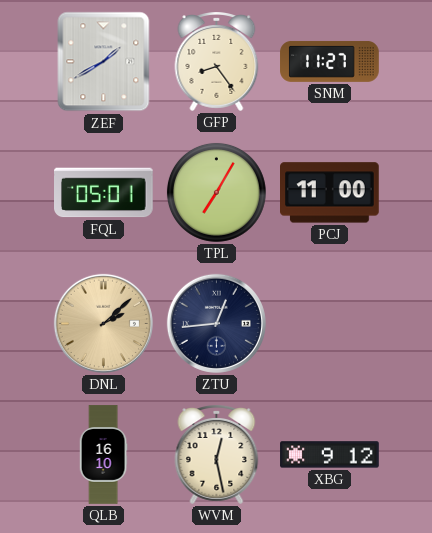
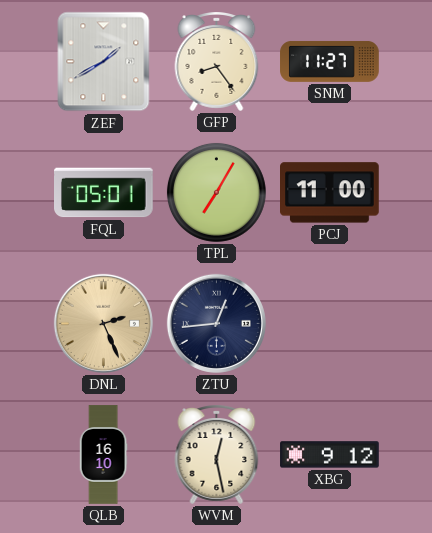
DNL: 2:08 -> 2:26
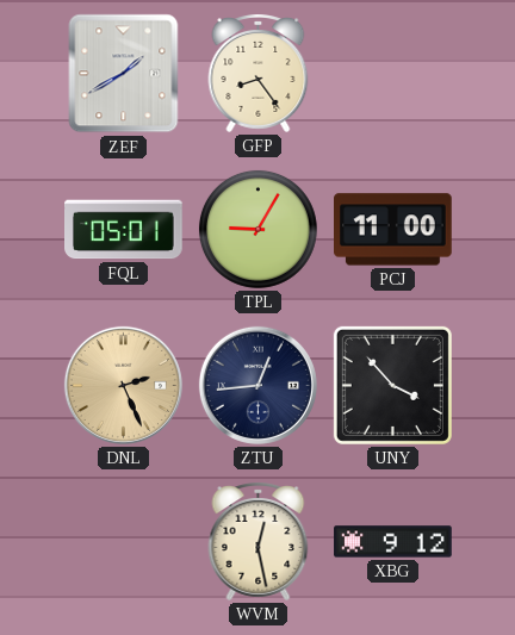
SNM: 11:27 -> none
TPL: 7:05 -> 9:05
UNY: none -> 3:53
QLB: 16:10 -> none
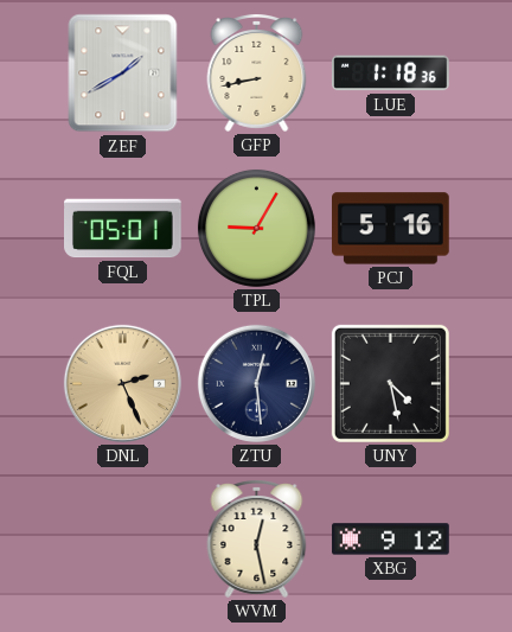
GFP: 8:24 -> 8:43
LUE: none -> 1:18
PCJ: 11:00 -> 5:16
ZTU: 12:44 -> 12:29
UNY: 3:53 -> 4:28
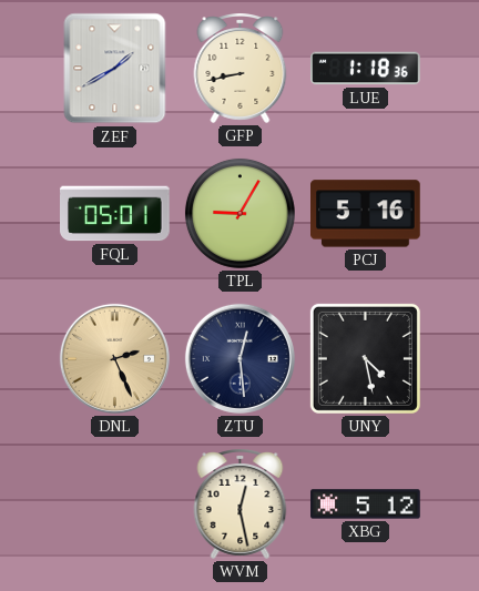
XBG: 9:12 -> 5:12
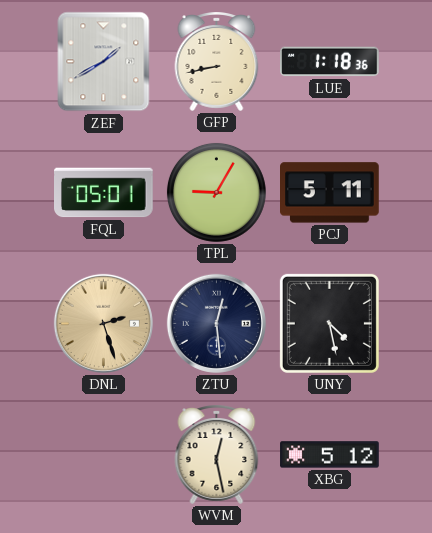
PCJ: 5:16 -> 5:11
DNL: 2:26 -> 2:27
